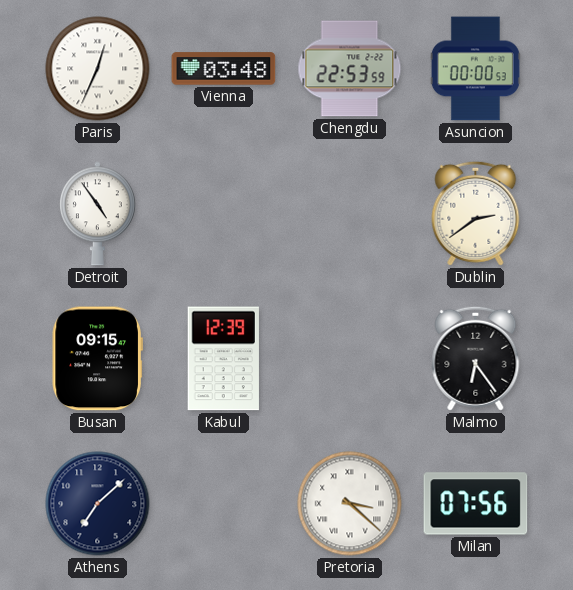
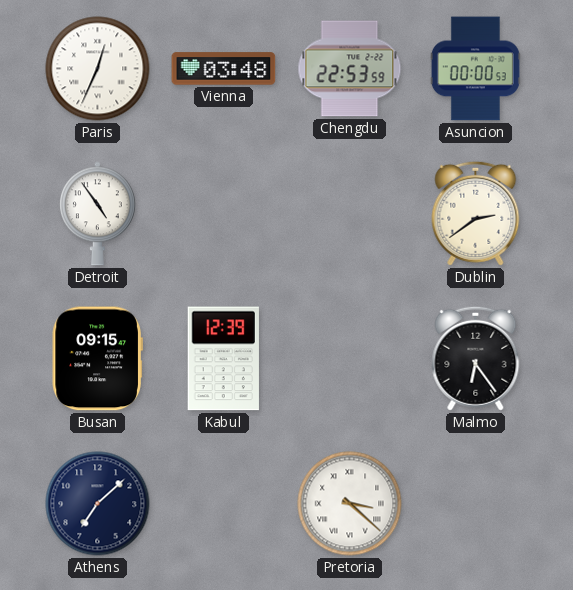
Milan: 07:56 -> none
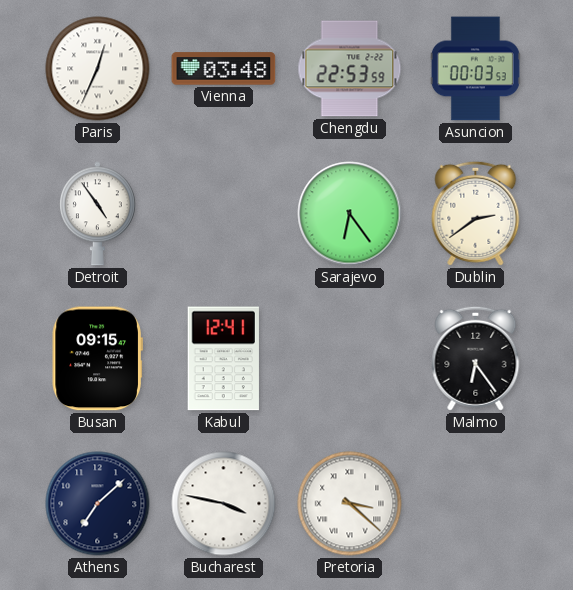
Asuncion: 00:00 -> 00:03
Sarajevo: none -> 6:24
Kabul: 12:39 -> 12:41
Bucharest: none -> 3:47
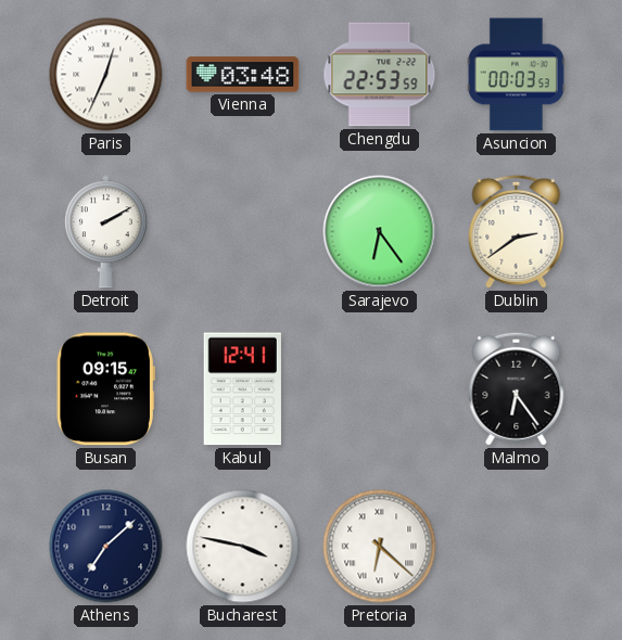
Detroit: 4:54 -> 2:10
Pretoria: 3:22 -> 6:22
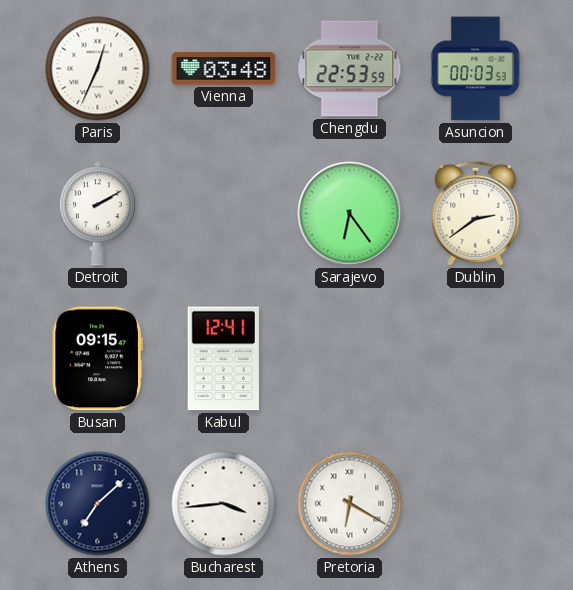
Malmo: 6:24 -> none
Bucharest: 3:47 -> 3:44
Pretoria: 6:22 -> 6:20
